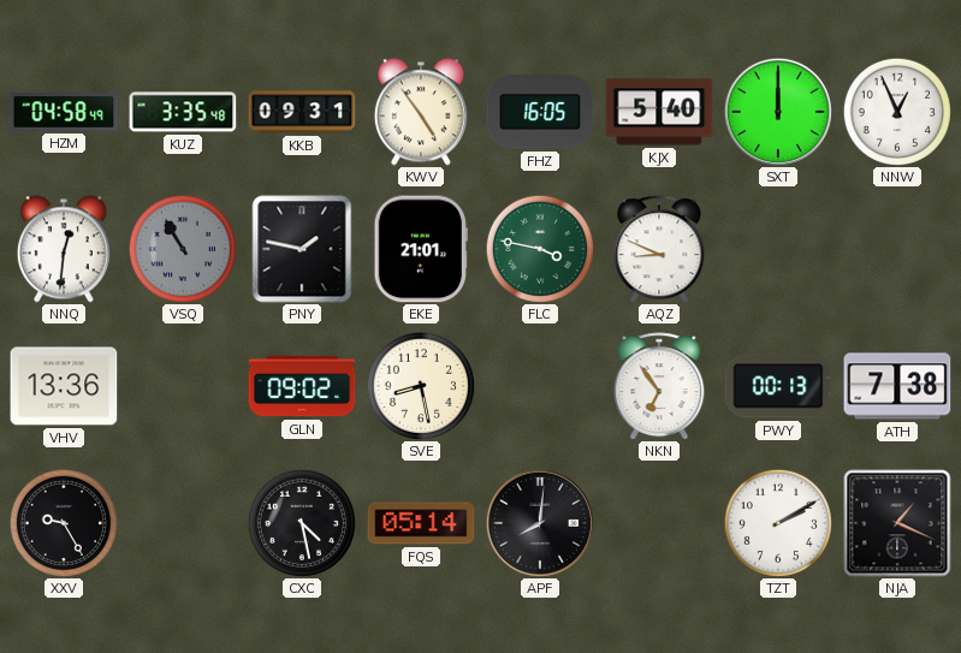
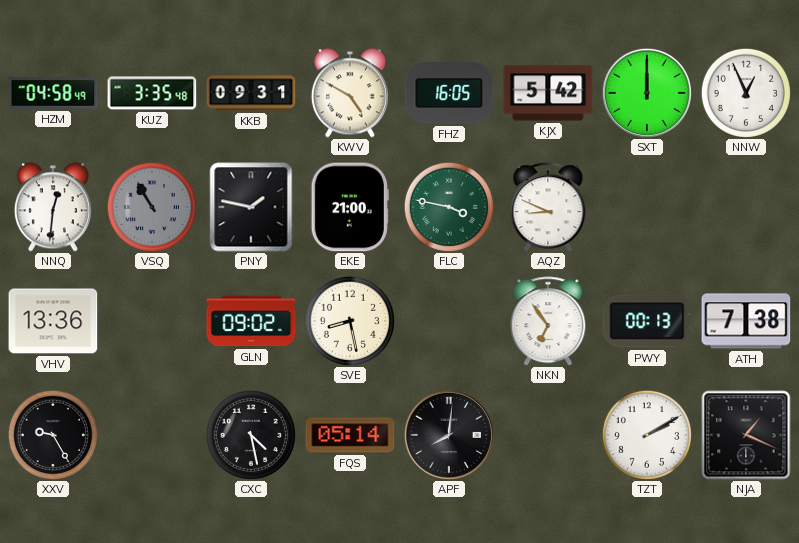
KWV: 4:54 -> 4:50
KJX: 5:40 -> 5:42
EKE: 21:01 -> 21:00
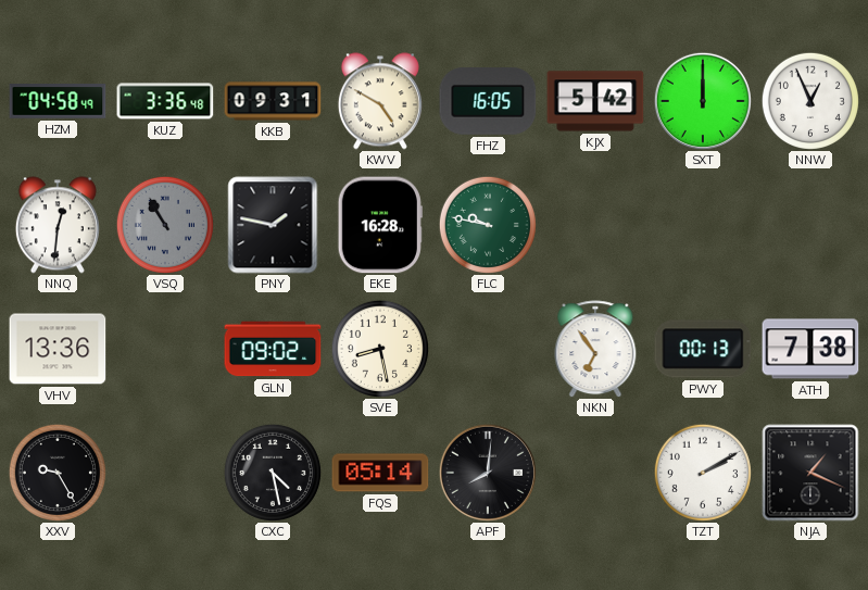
KUZ: 3:35 -> 3:36
EKE: 21:00 -> 16:28
FLC: 3:47 -> 9:47
AQZ: 8:49 -> none
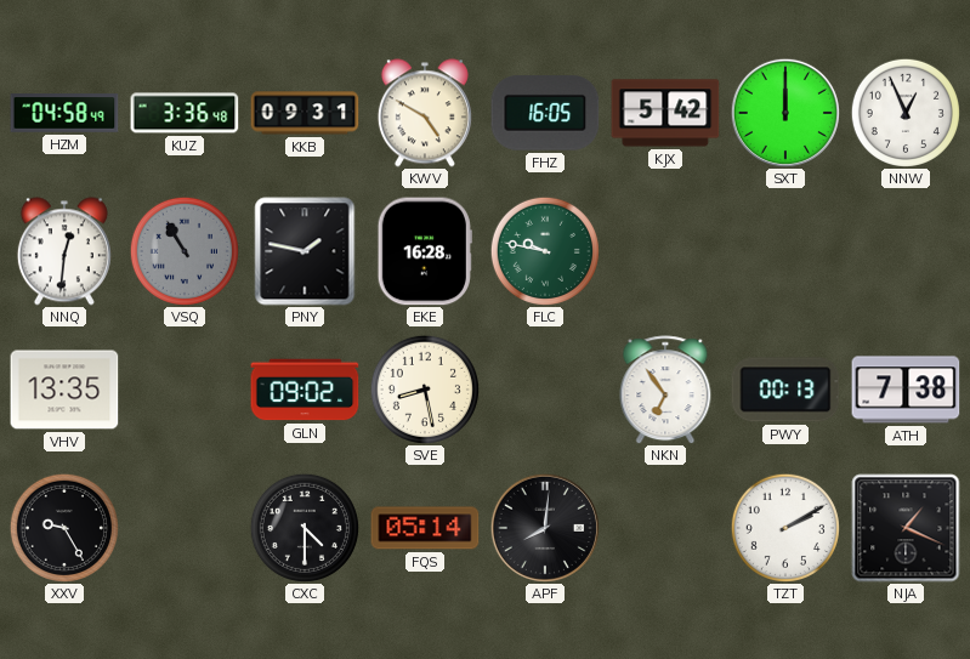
VHV: 13:36 -> 13:35
CXC: 4:28 -> 4:30
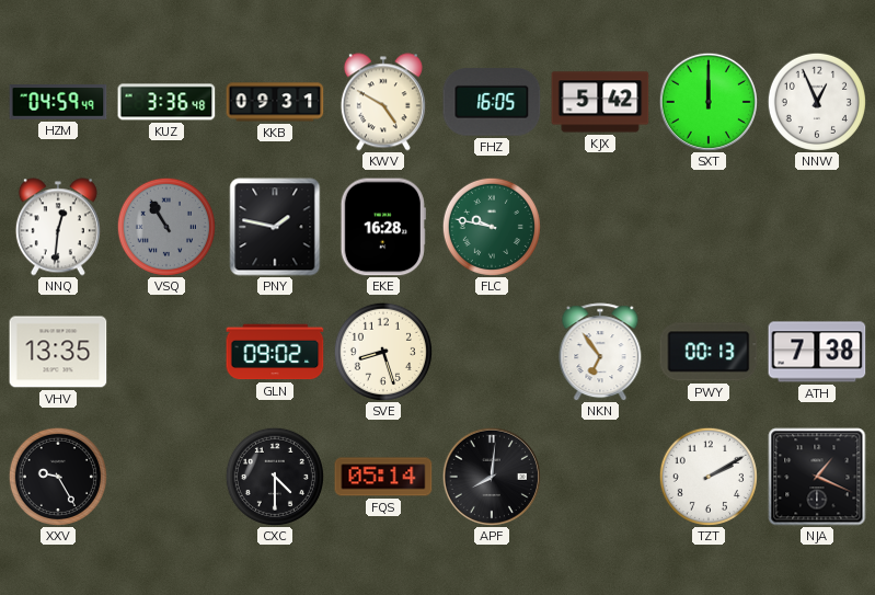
HZM: 04:58 -> 04:59
SVE: 8:28 -> 8:27
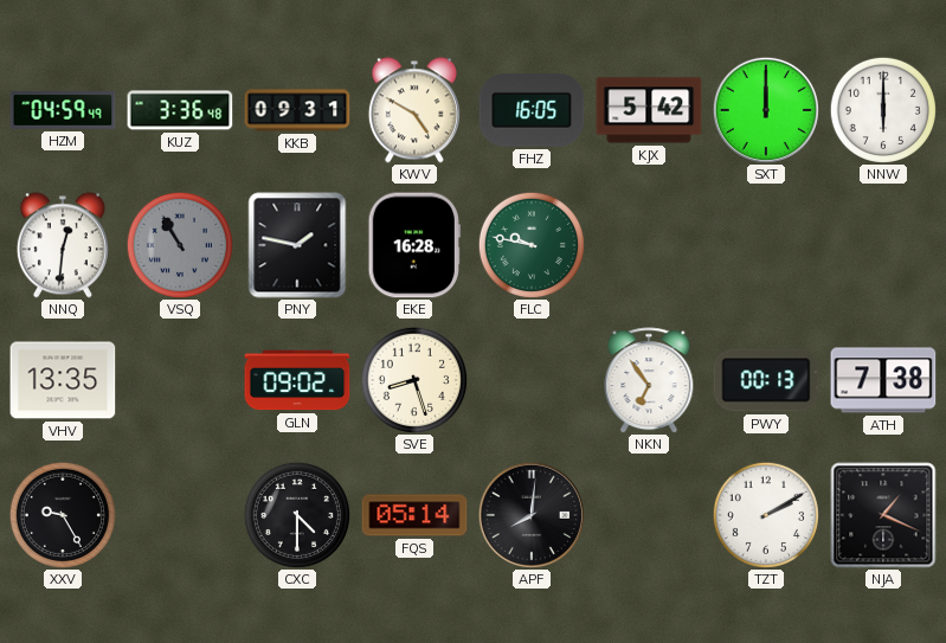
NNW: 12:56 -> 6:00
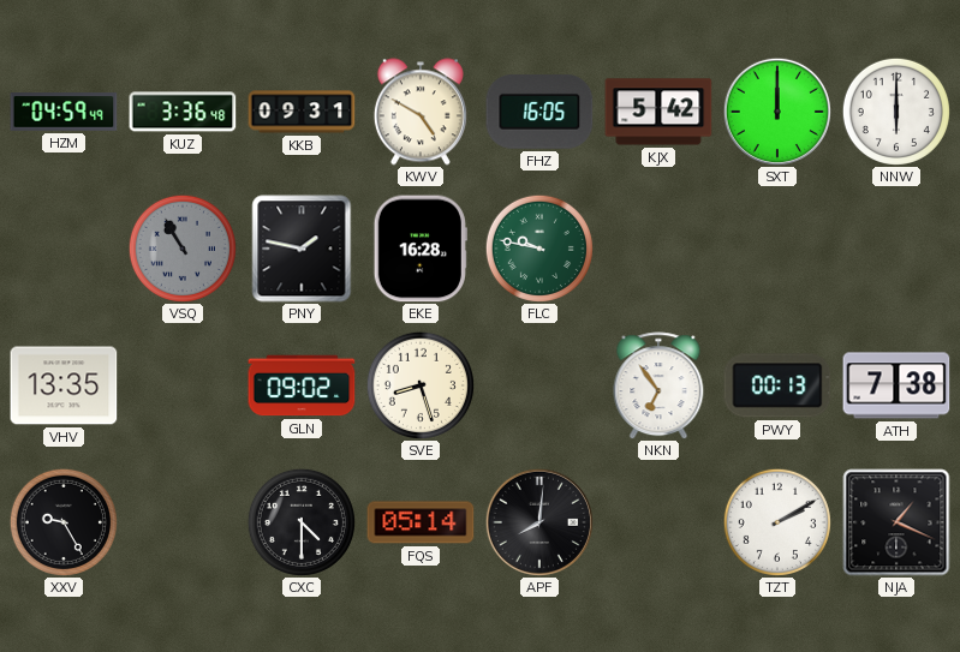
NNQ: 12:31 -> none
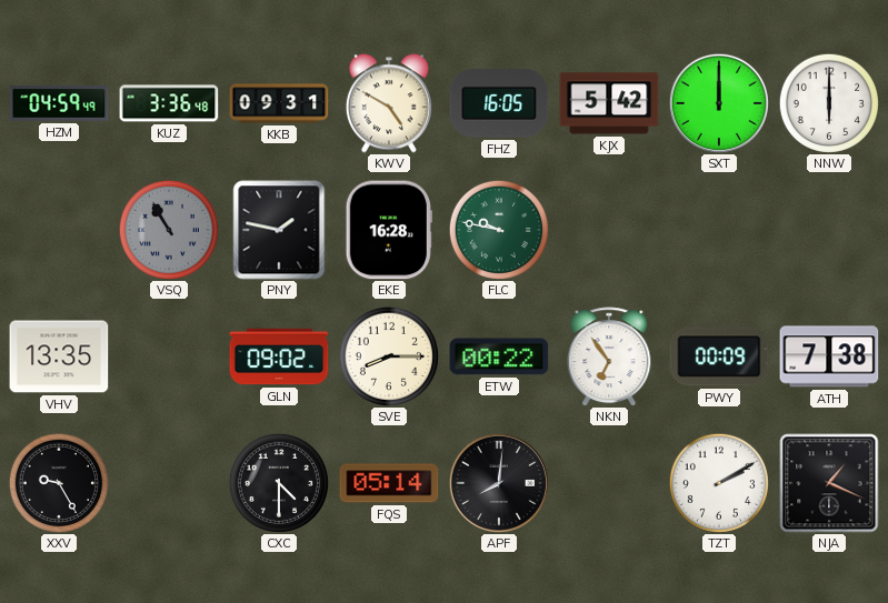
SVE: 8:27 -> 8:15
ETW: none -> 00:22
PWY: 00:13 -> 00:09
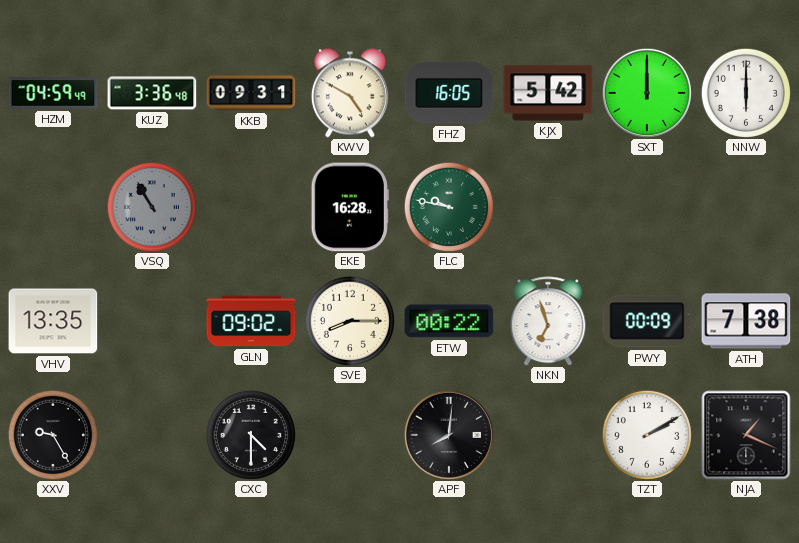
PNY: 1:47 -> none
NKN: 6:54 -> 6:57
FQS: 05:14 -> none
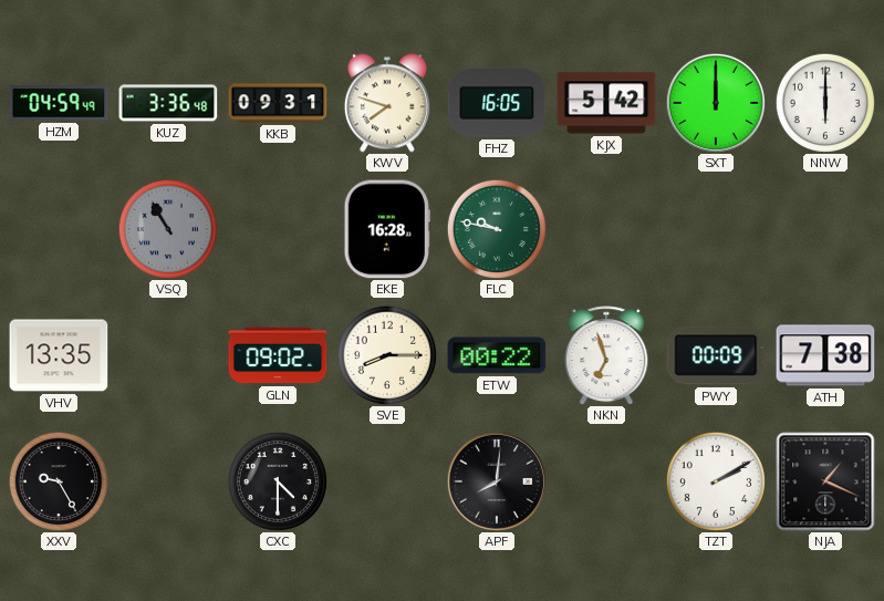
KWV: 4:50 -> 7:48
